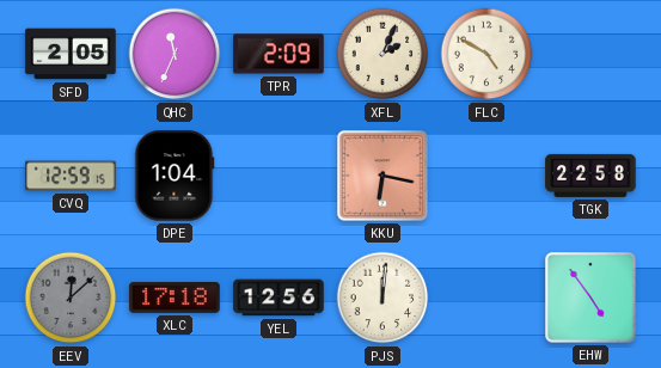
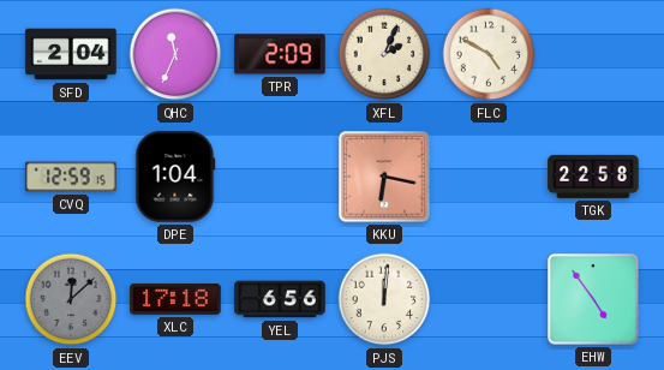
SFD: 2:05 -> 2:04
YEL: 12:56 -> 6:56
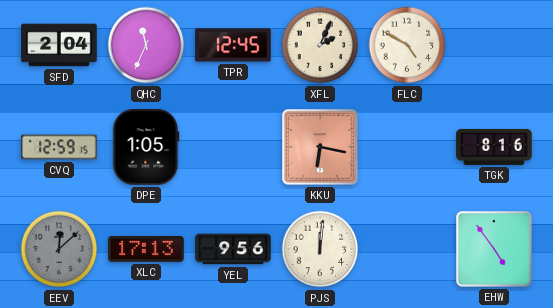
TPR: 2:09 -> 12:45
DPE: 1:04 -> 1:05
TGK: 22:58 -> 8:16
XLC: 17:18 -> 17:13
YEL: 6:56 -> 9:56
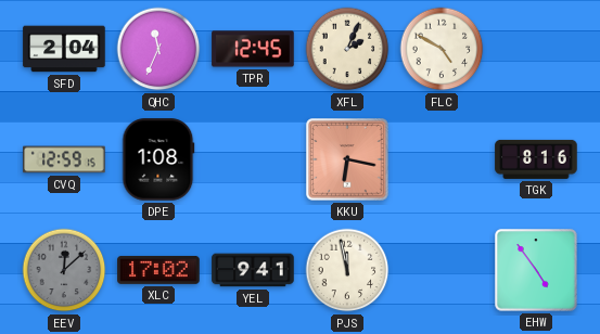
DPE: 1:05 -> 1:08
XLC: 17:13 -> 17:02
YEL: 9:56 -> 9:41
PJS: 12:01 -> 11:58
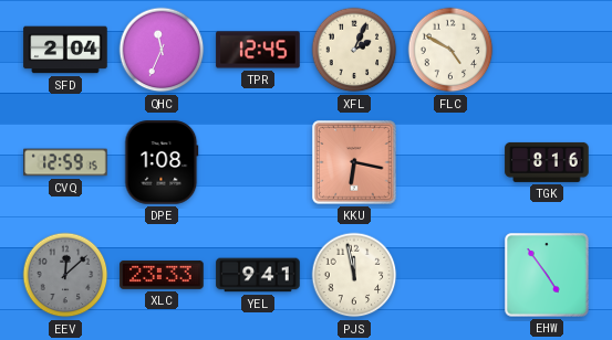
XLC: 17:02 -> 23:33
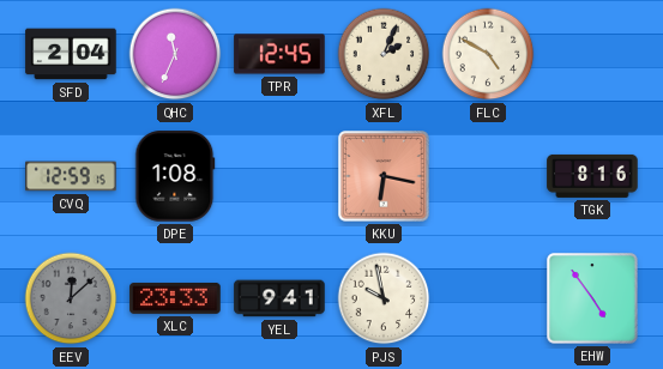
PJS: 11:58 -> 9:58
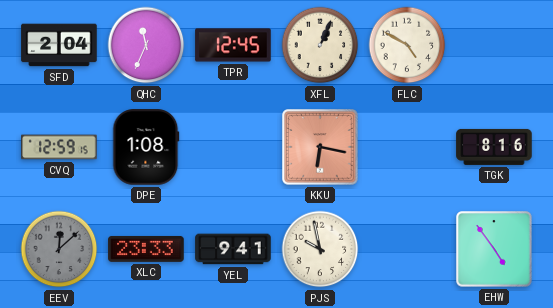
XFL: 2:04 -> 1:04
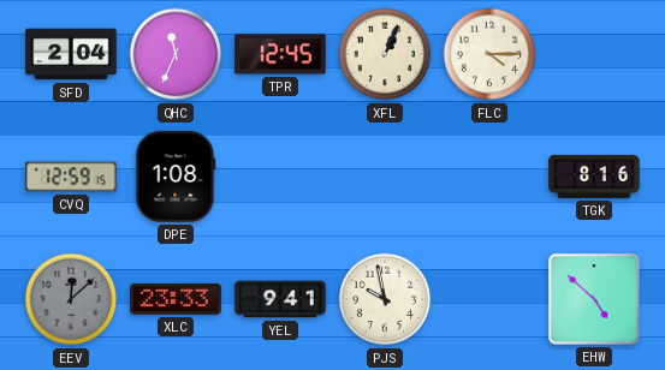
FLC: 4:50 -> 4:15
KKU: 6:17 -> none
EHW: 4:54 -> 4:52
